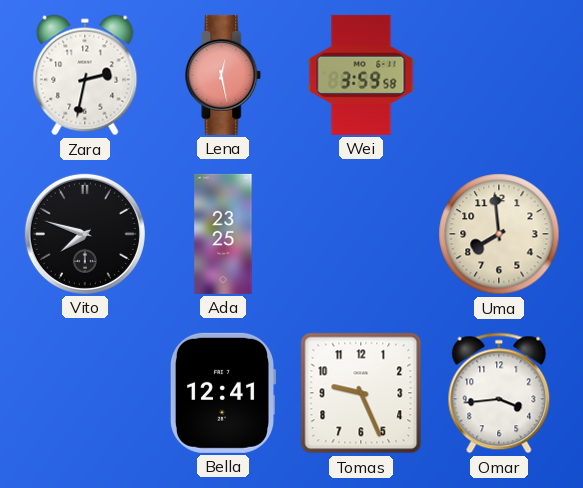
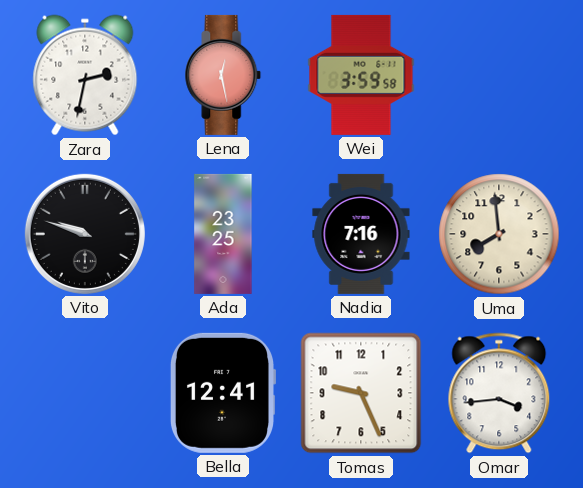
Vito: 7:48 -> 9:48
Nadia: none -> 7:16
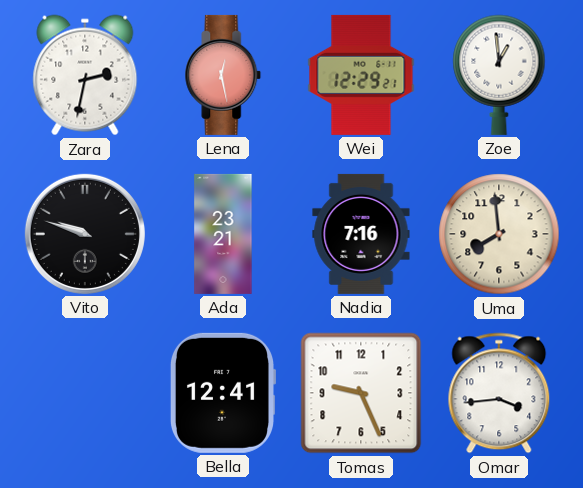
Wei: 3:59 -> 12:29
Zoe: none -> 12:59
Ada: 23:25 -> 23:21
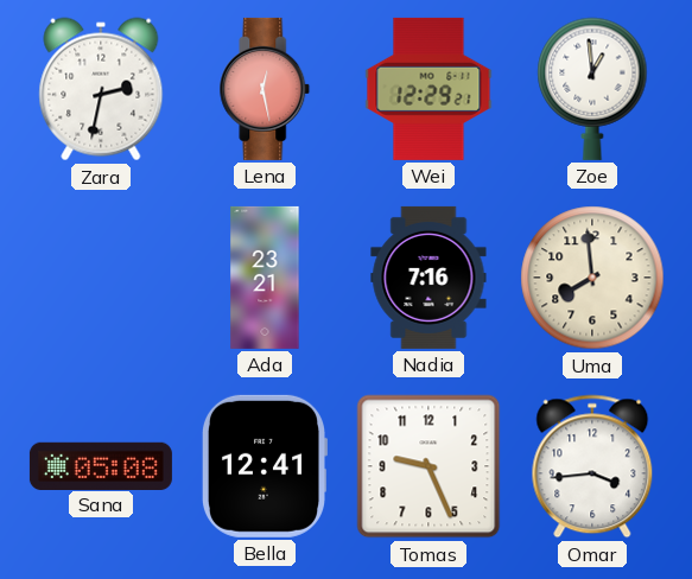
Vito: 9:48 -> none
Sana: none -> 05:08
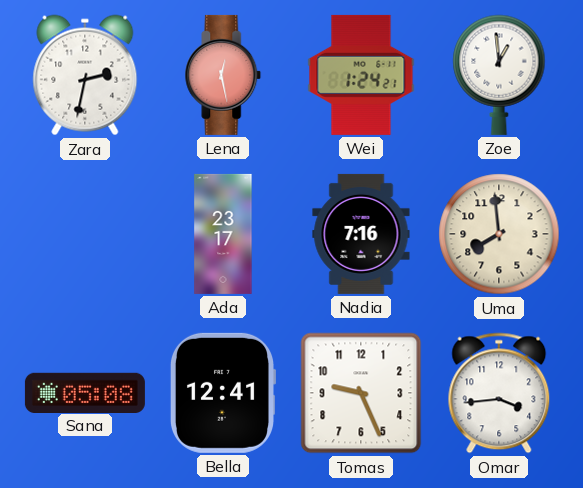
Wei: 12:29 -> 1:24
Ada: 23:21 -> 23:17
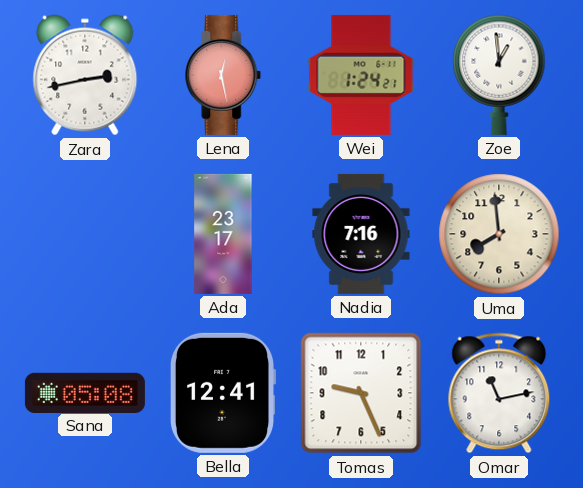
Zara: 2:32 -> 2:43
Omar: 3:44 -> 11:13
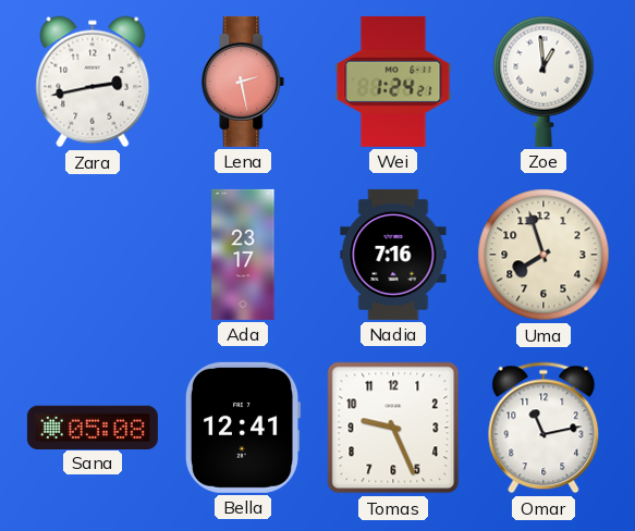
Lena: 12:28 -> 2:28
Uma: 7:59 -> 7:57
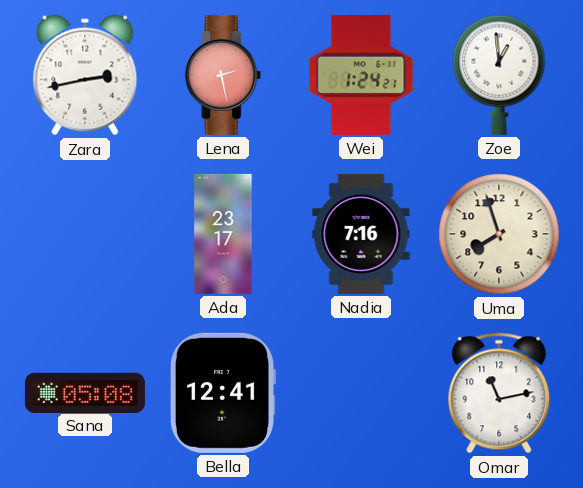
Tomas: 9:26 -> none
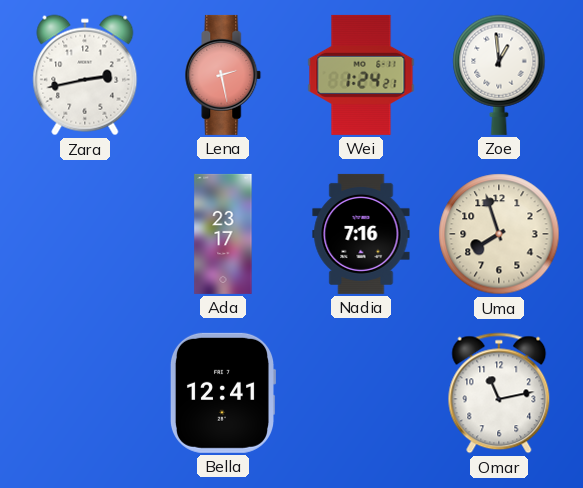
Sana: 05:08 -> none
